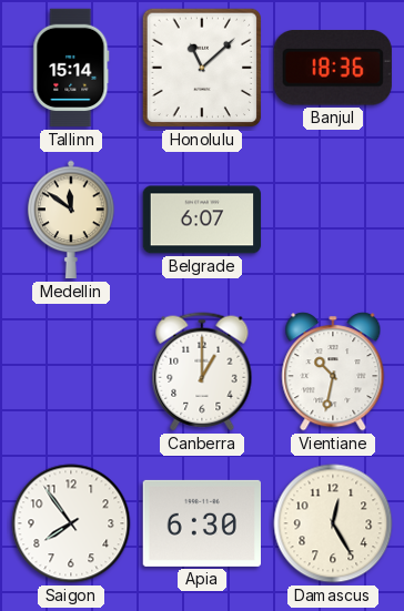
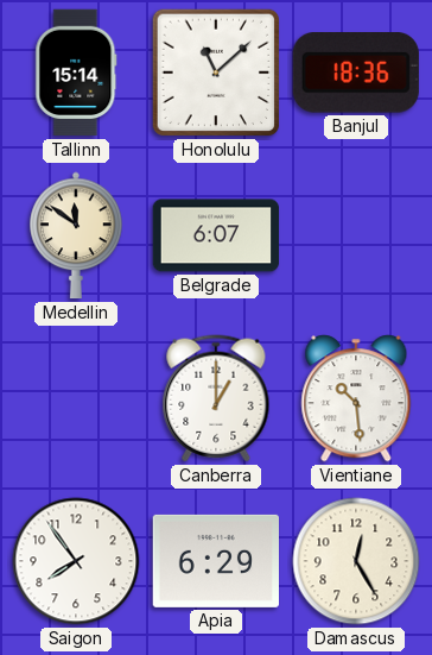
Vientiane: 10:32 -> 10:29
Apia: 6:30 -> 6:29
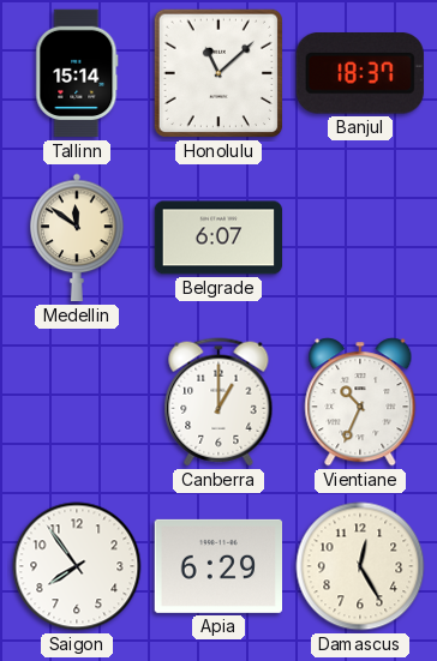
Banjul: 18:36 -> 18:37
Vientiane: 10:29 -> 10:34
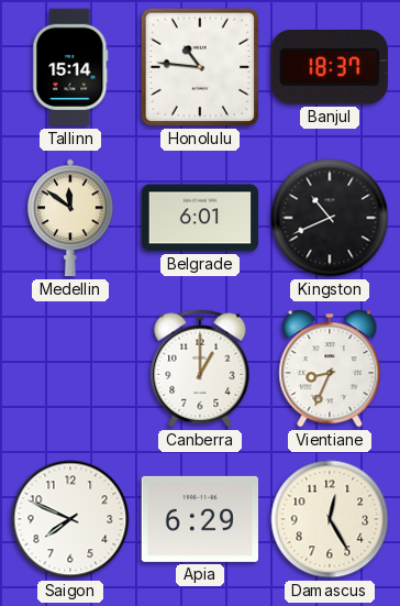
Honolulu: 11:08 -> 10:46
Belgrade: 6:07 -> 6:01
Kingston: none -> 10:41
Vientiane: 10:34 -> 8:34
Saigon: 7:54 -> 7:49
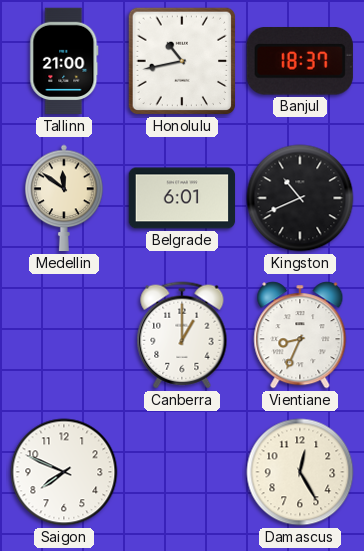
Tallinn: 15:14 -> 21:00
Honolulu: 10:46 -> 10:43
Apia: 6:29 -> none
